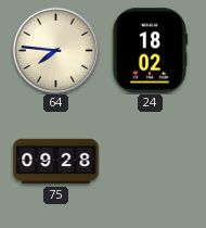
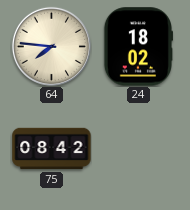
75: 09:28 -> 08:42
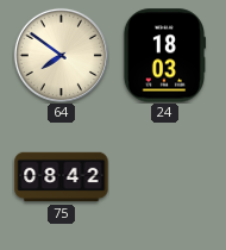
64: 7:46 -> 7:51
24: 18:02 -> 18:03
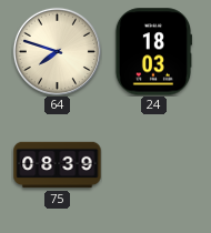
64: 7:51 -> 7:48
75: 08:42 -> 08:39
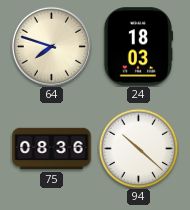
75: 08:39 -> 08:36
94: none -> 10:22
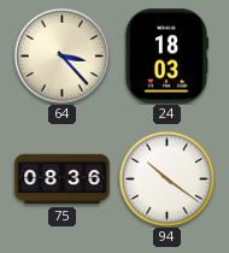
64: 7:48 -> 3:23
94: 10:22 -> 10:21
